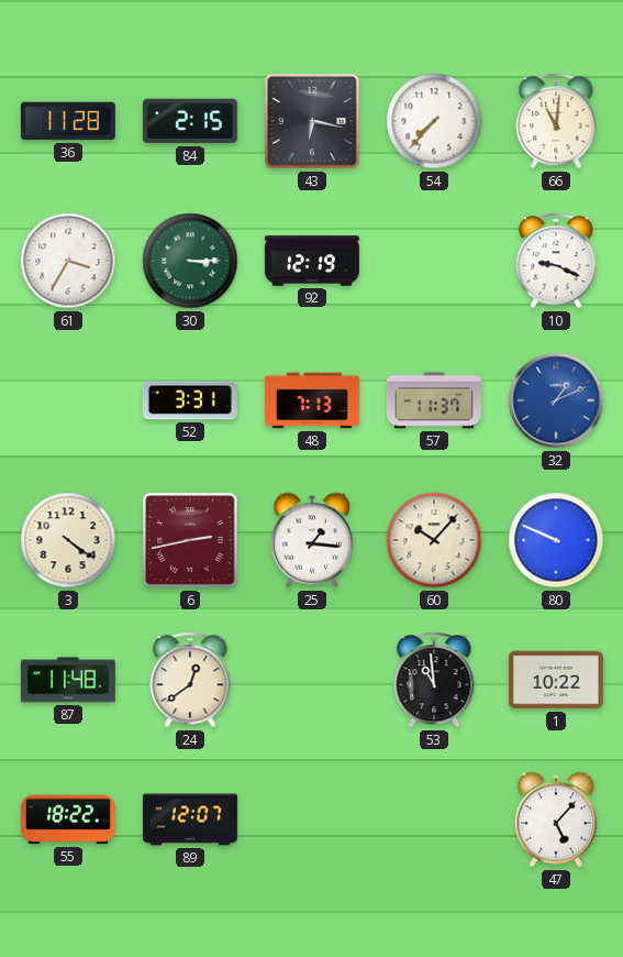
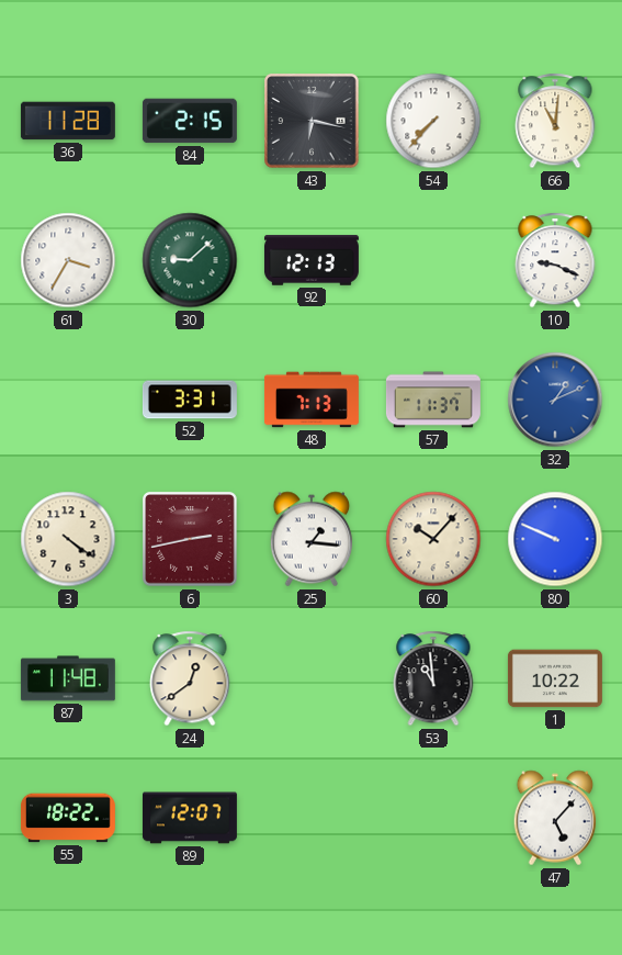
30: 3:15 -> 9:08
92: 12:19 -> 12:13
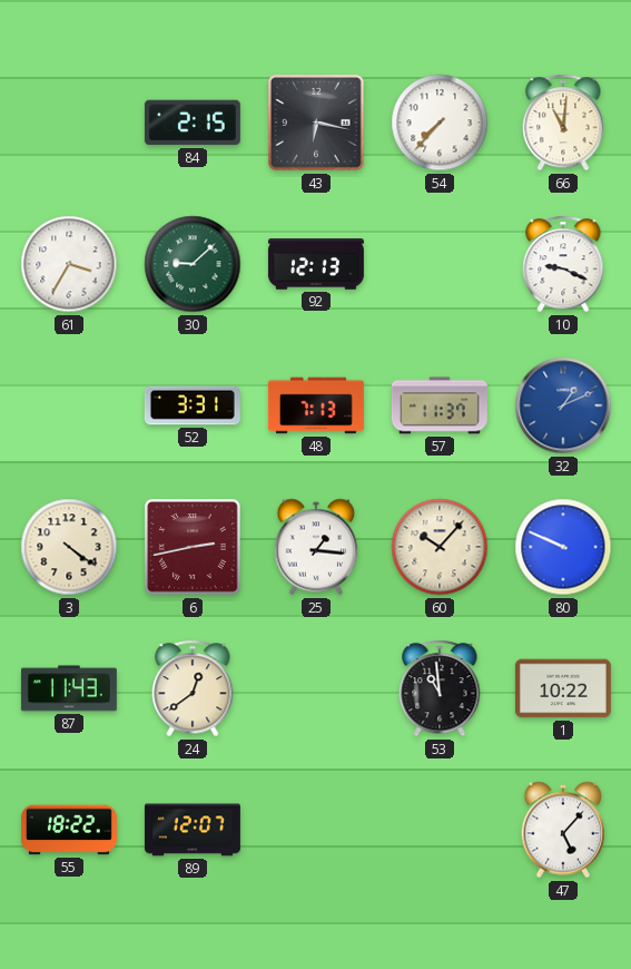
36: 11:28 -> none
87: 11:48 -> 11:43
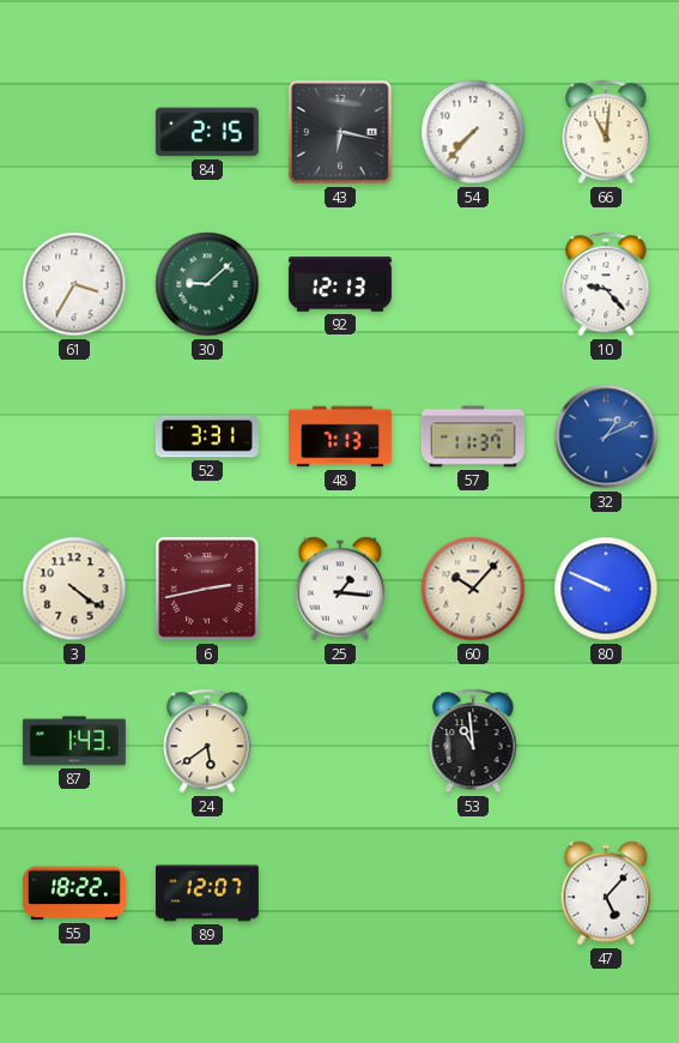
10: 9:19 -> 9:23
87: 11:43 -> 1:43
24: 12:39 -> 5:39
1: 10:22 -> none
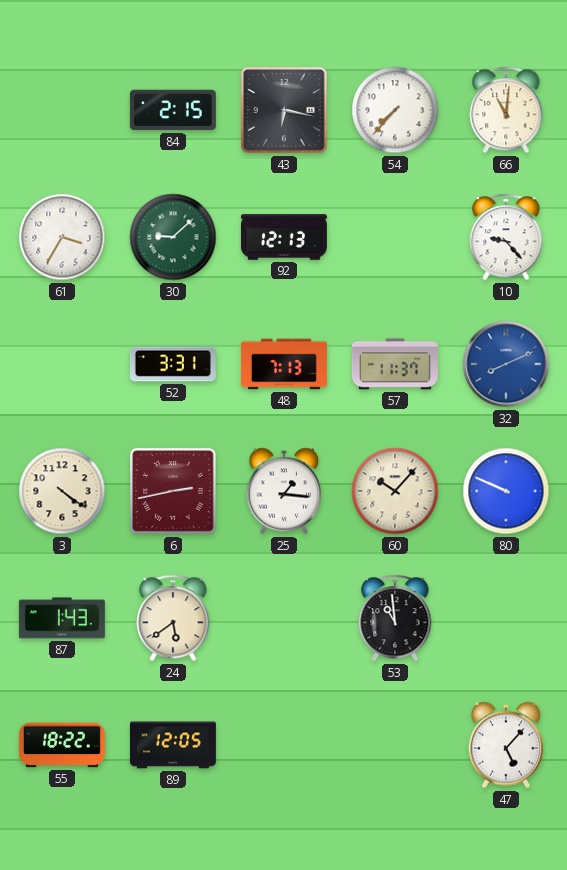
32: 1:11 -> 8:11
89: 12:07 -> 12:05
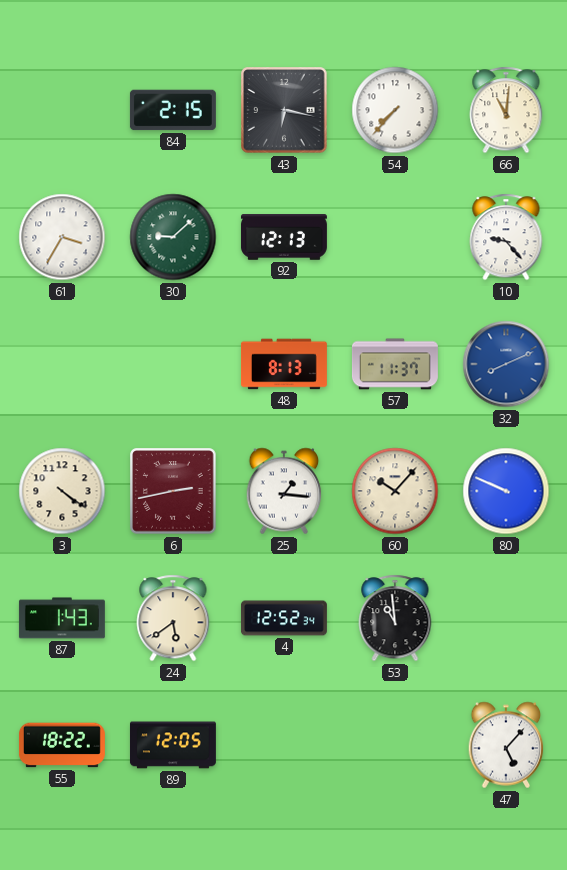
52: 3:31 -> none
48: 7:13 -> 8:13
4: none -> 12:52
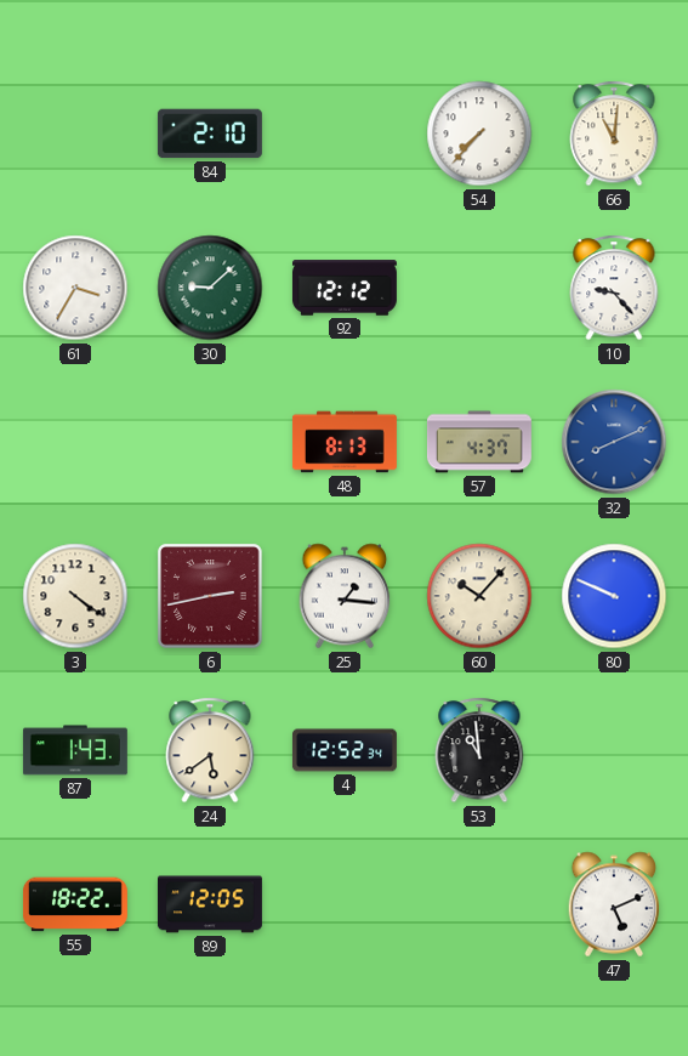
84: 2:15 -> 2:10
43: 6:17 -> none
92: 12:13 -> 12:12
57: 11:37 -> 4:37
47: 5:07 -> 5:11
